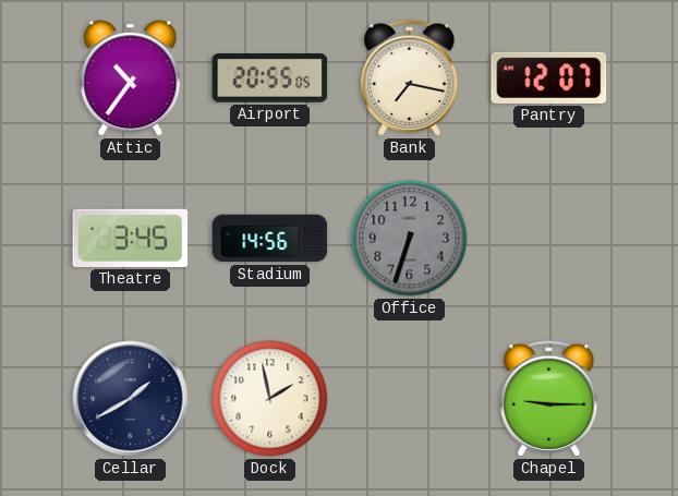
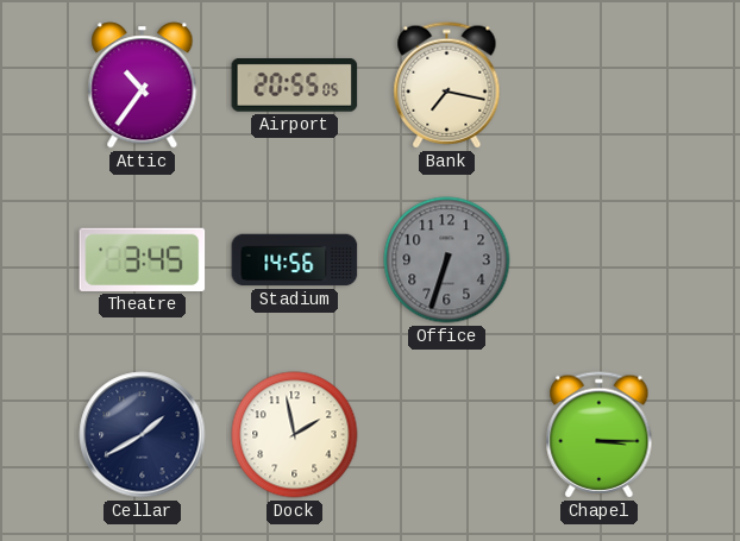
Pantry: 12:07 -> none
Chapel: 9:15 -> 3:15
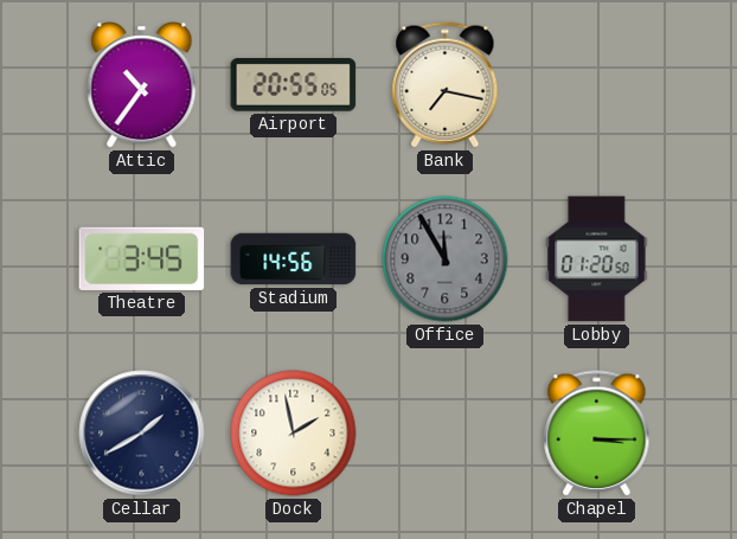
Office: 6:33 -> 11:55
Lobby: none -> 01:20
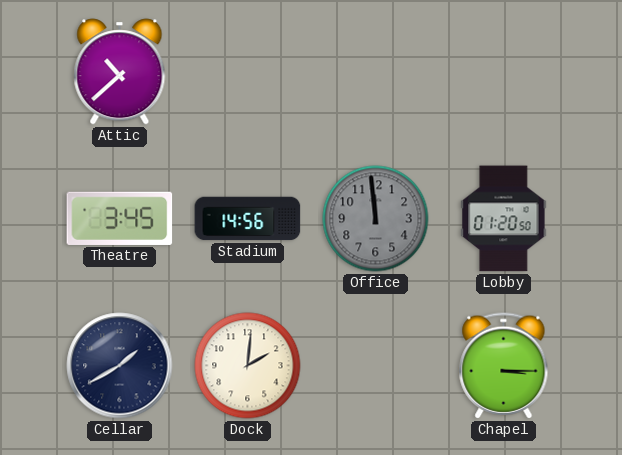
Attic: 10:36 -> 10:38
Airport: 20:55 -> none
Bank: 7:17 -> none
Office: 11:55 -> 11:59
Dock: 1:58 -> 2:01
